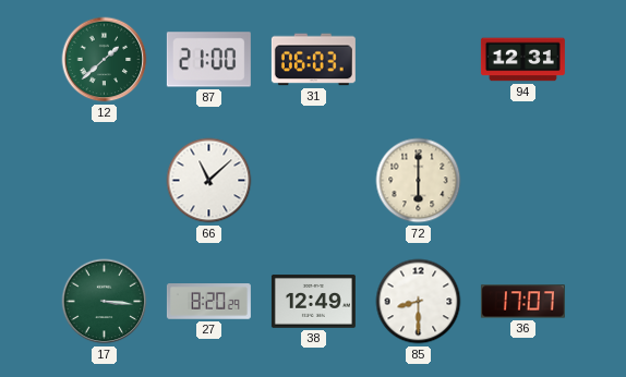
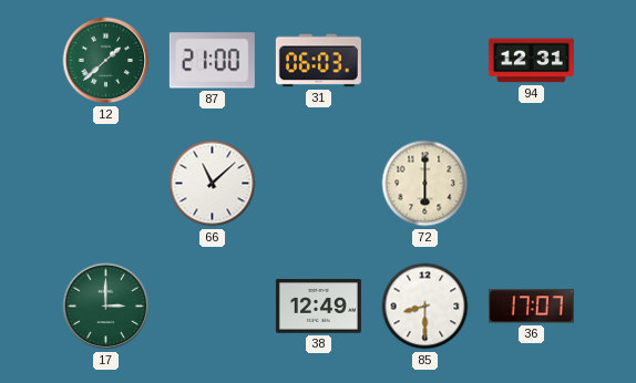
17: 3:16 -> 3:00
27: 8:20 -> none
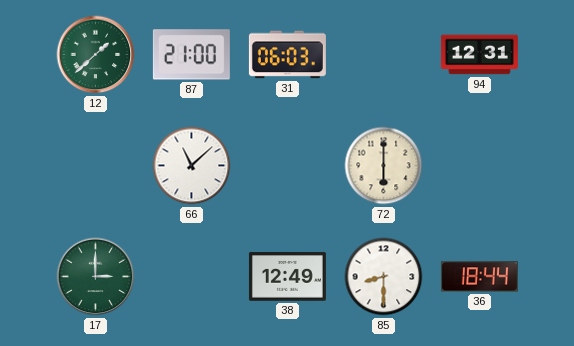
36: 17:07 -> 18:44
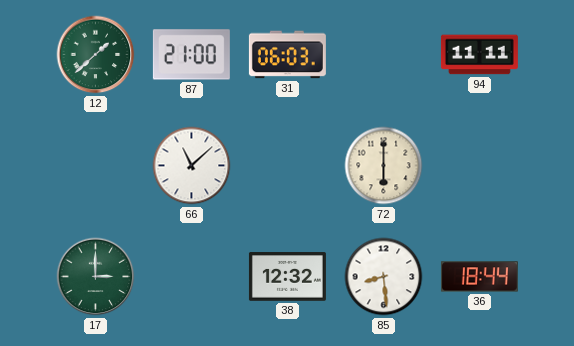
94: 12:31 -> 11:11
38: 12:49 -> 12:32
85: 8:30 -> 8:29
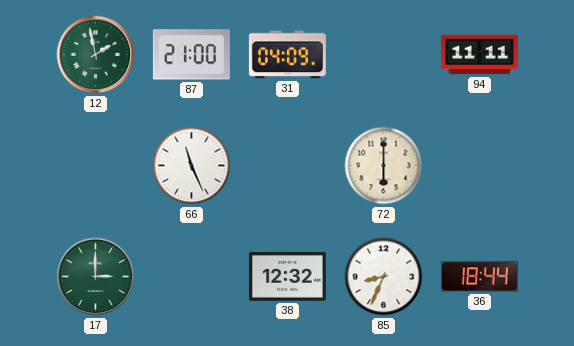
12: 1:38 -> 1:58
31: 06:03 -> 04:09
66: 11:08 -> 11:26
85: 8:29 -> 8:34
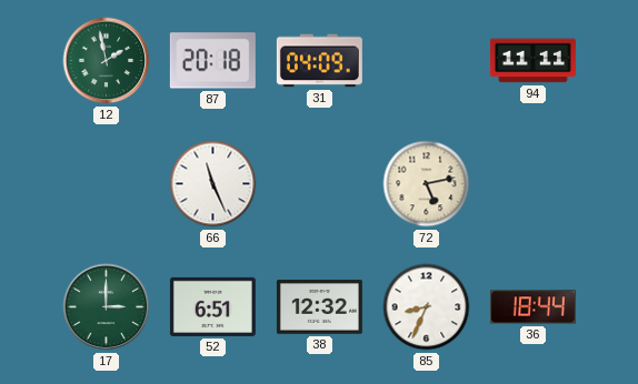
87: 21:00 -> 20:18
72: 6:00 -> 5:13
52: none -> 6:51
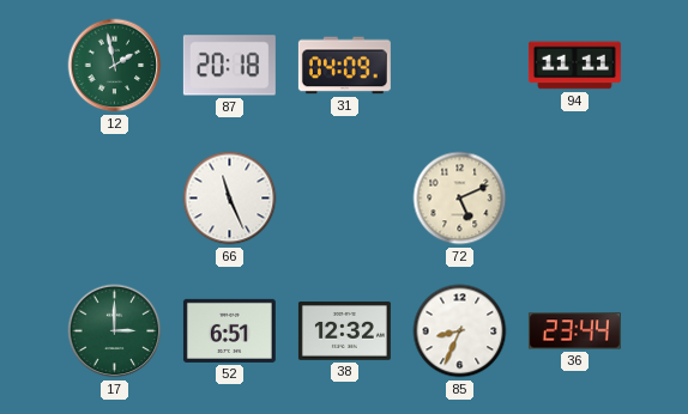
72: 5:13 -> 5:11
36: 18:44 -> 23:44
